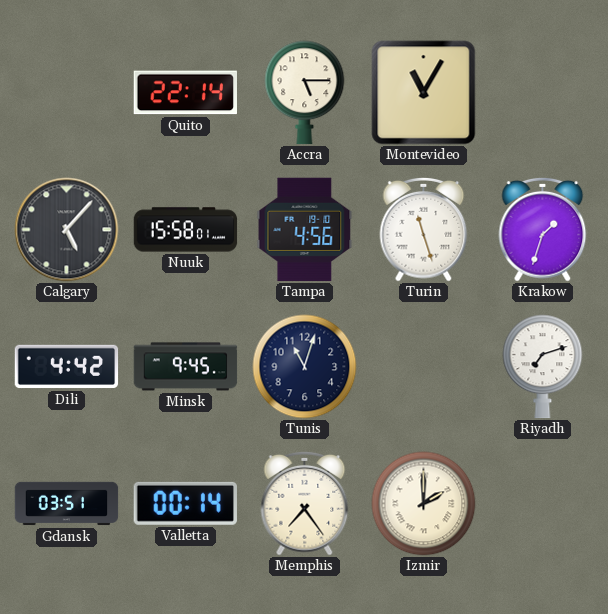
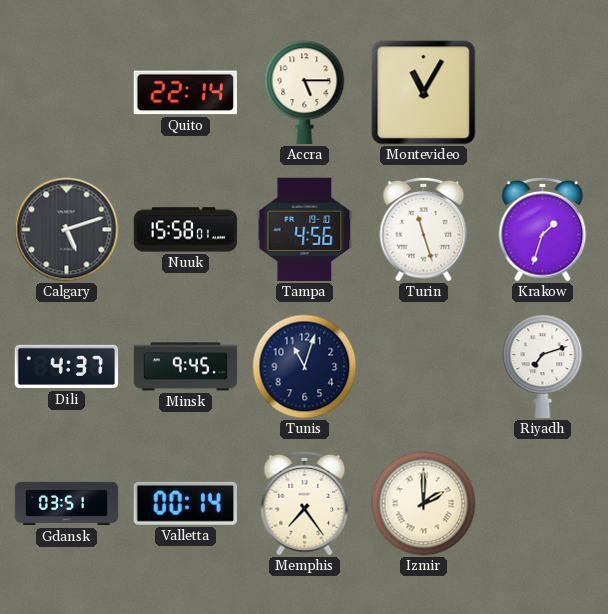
Calgary: 5:07 -> 5:12
Dili: 4:42 -> 4:37
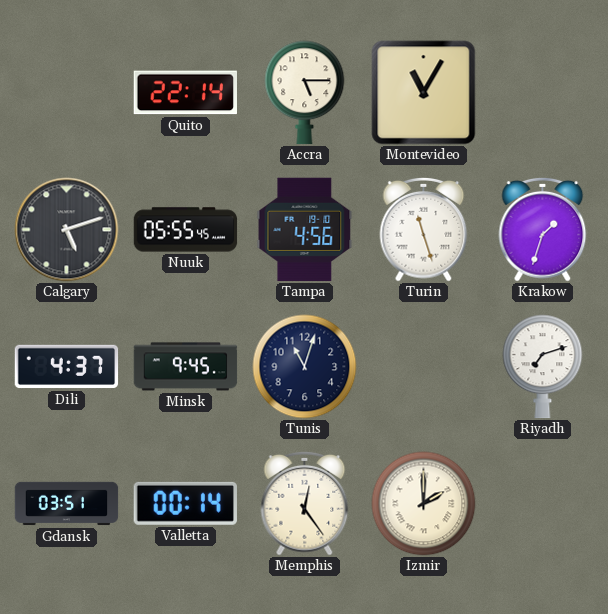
Nuuk: 15:58 -> 05:55
Memphis: 7:24 -> 12:24
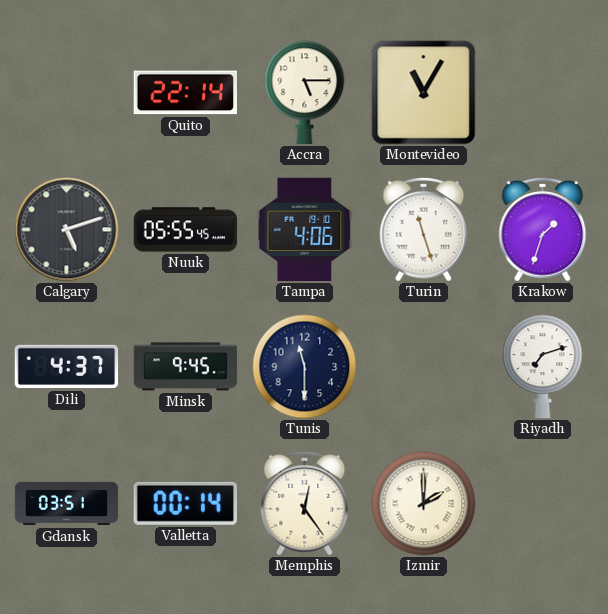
Tampa: 4:56 -> 4:06
Tunis: 11:03 -> 11:30
